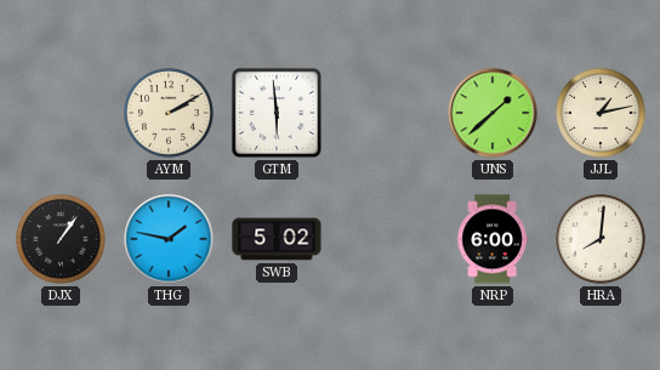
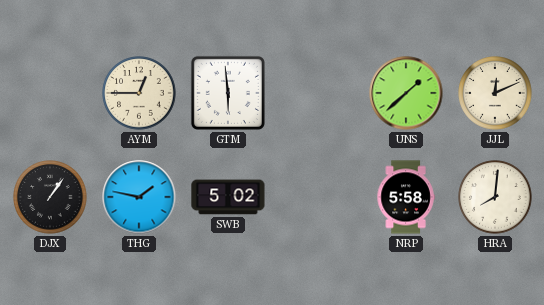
AYM: 2:10 -> 12:45
JJL: 1:13 -> 12:11
NRP: 6:00 -> 5:58
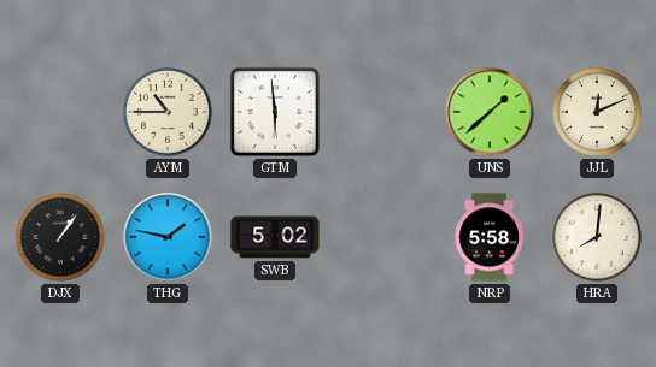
AYM: 12:45 -> 10:45
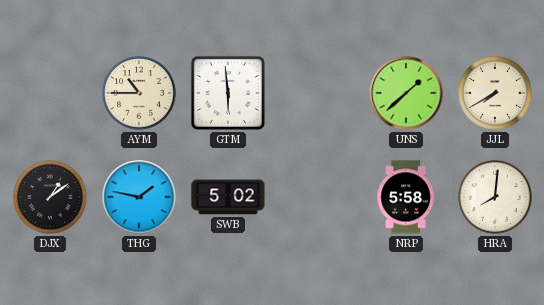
JJL: 12:11 -> 7:40
DJX: 1:06 -> 1:09
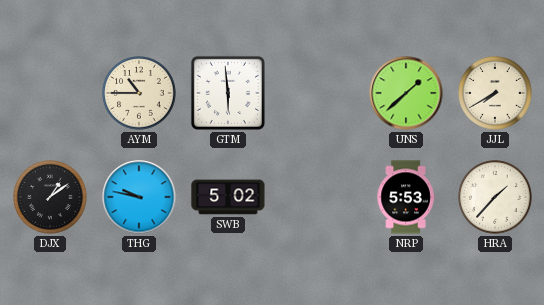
THG: 1:47 -> 9:47
NRP: 5:58 -> 5:53
HRA: 8:01 -> 1:37
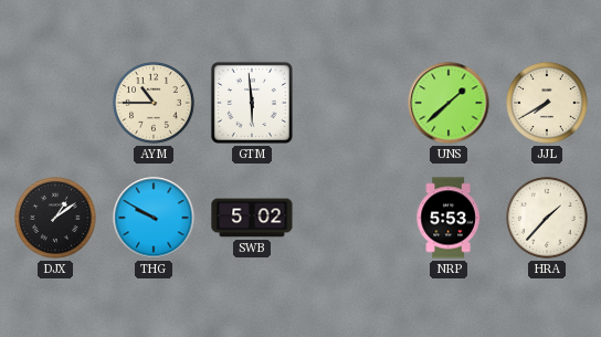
THG: 9:47 -> 9:50
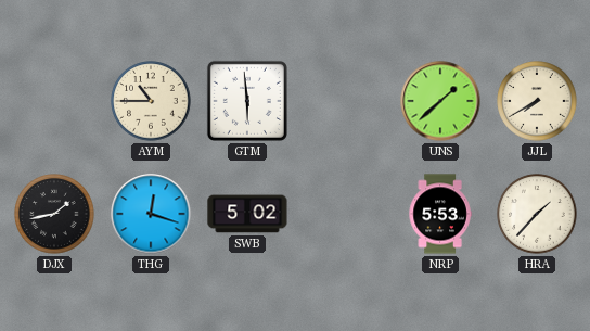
DJX: 1:09 -> 1:43
THG: 9:50 -> 12:18
